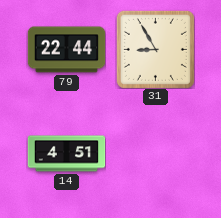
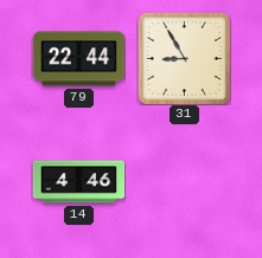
14: 4:51 -> 4:46
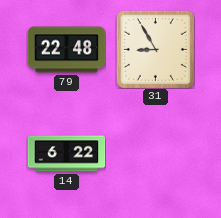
79: 22:44 -> 22:48
14: 4:46 -> 6:22
